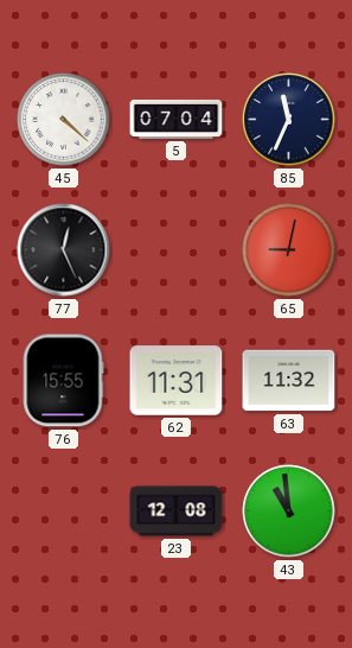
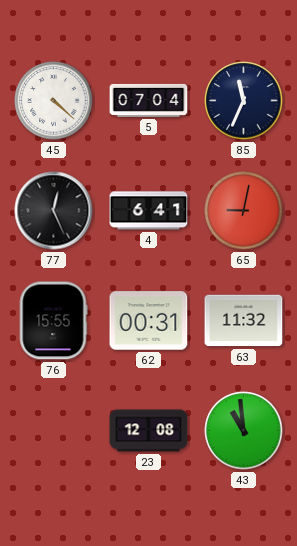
4: none -> 6:41
62: 11:31 -> 00:31
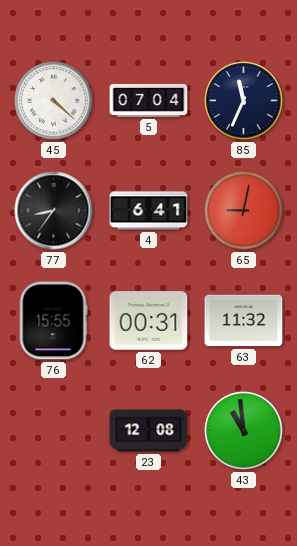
77: 12:26 -> 8:36
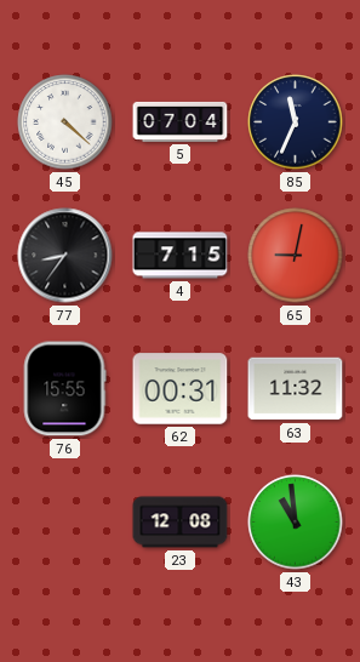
4: 6:41 -> 7:15
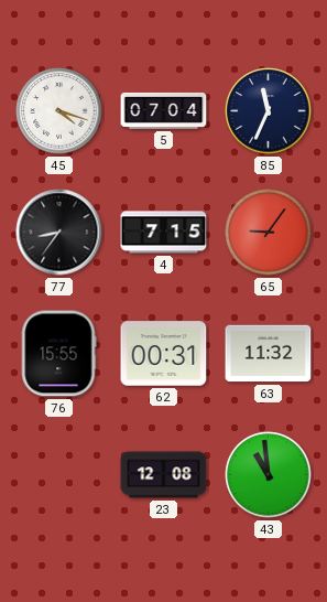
45: 4:22 -> 4:18
65: 9:02 -> 9:06
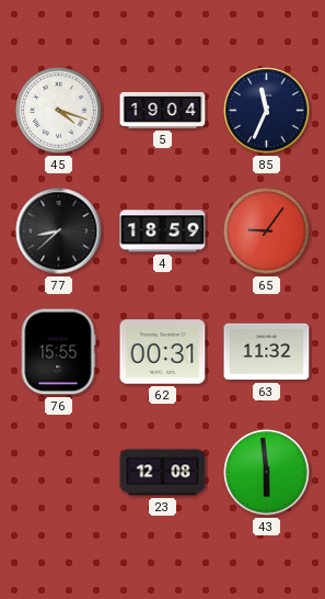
5: 07:04 -> 19:04
77: 8:36 -> 8:38
4: 7:15 -> 18:59
43: 10:59 -> 5:59
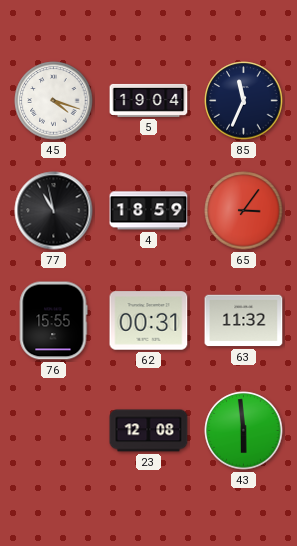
77: 8:38 -> 10:58
65: 9:06 -> 3:06
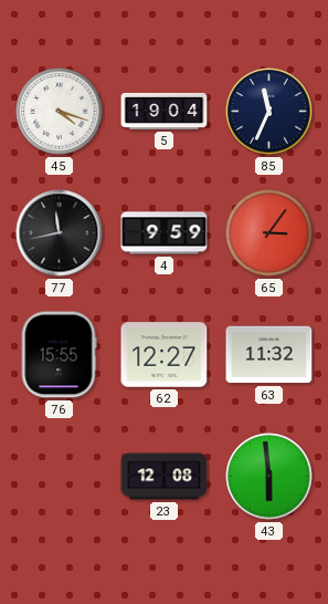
77: 10:58 -> 11:43
4: 18:59 -> 9:59
62: 00:31 -> 12:27
